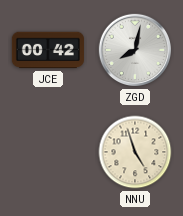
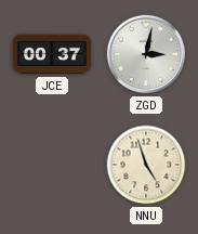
JCE: 00:42 -> 00:37
ZGD: 8:02 -> 3:02
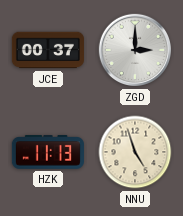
ZGD: 3:02 -> 3:00
HZK: none -> 11:13
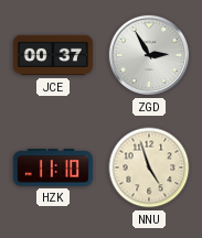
ZGD: 3:00 -> 2:55
HZK: 11:13 -> 11:10
